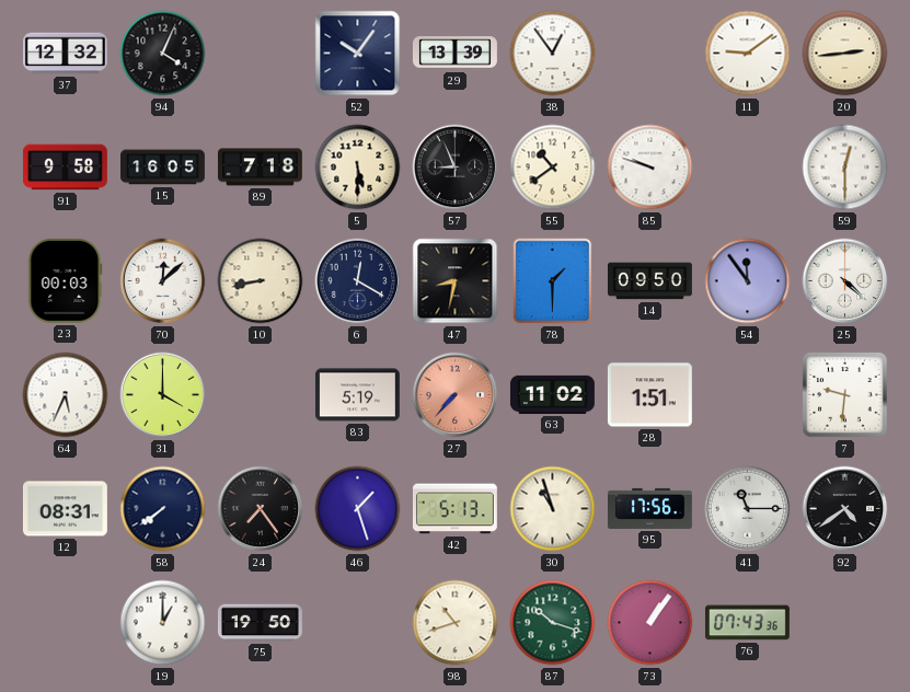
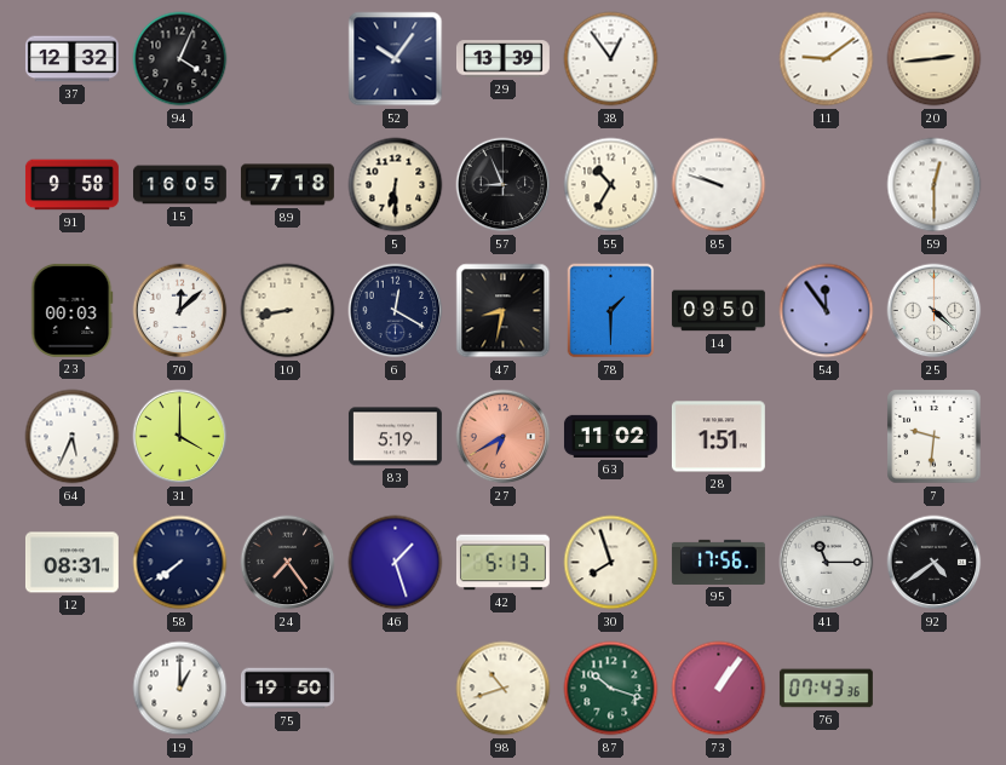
5: 5:30 -> 6:30
55: 10:39 -> 10:35
27: 7:37 -> 6:40
30: 10:57 -> 7:57
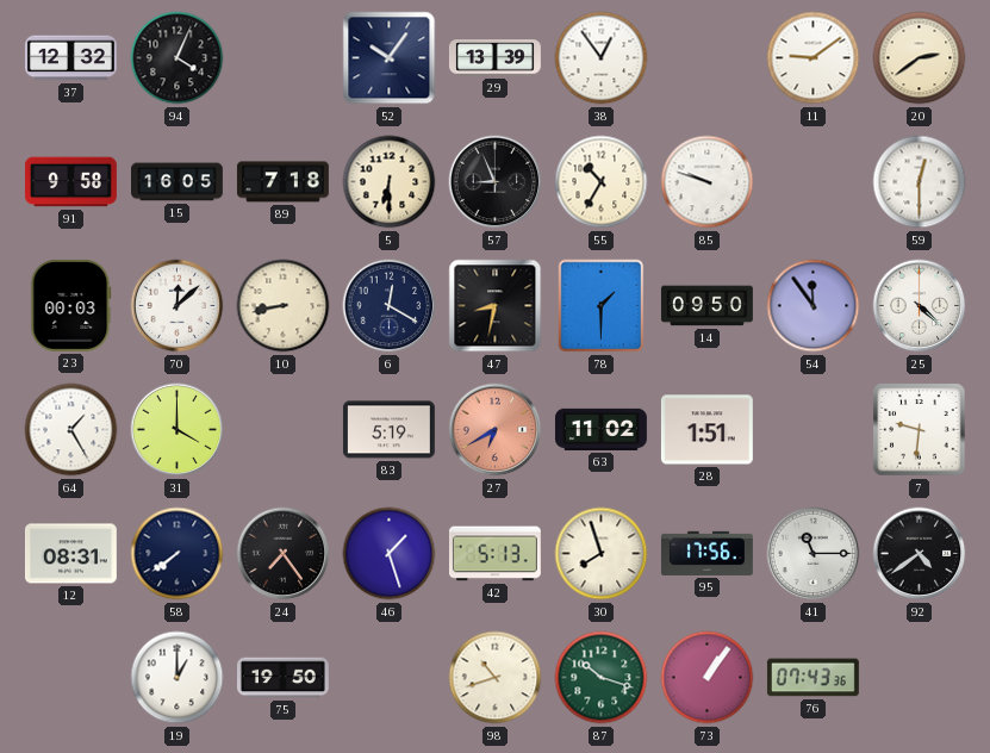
20: 2:44 -> 2:39
64: 5:34 -> 1:25
